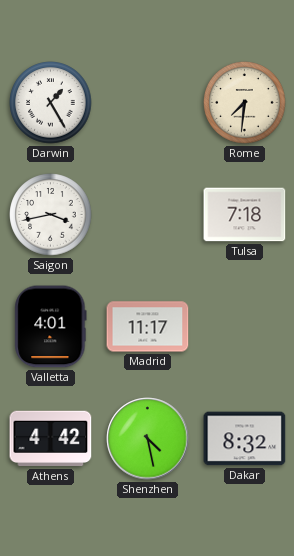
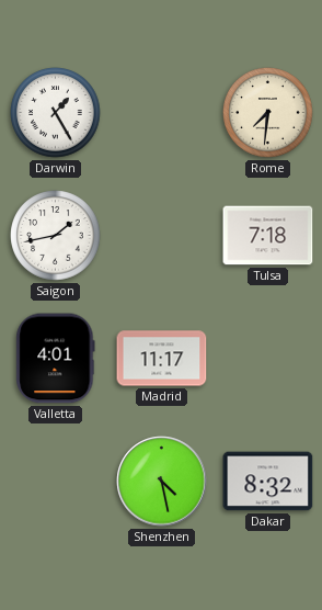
Saigon: 3:43 -> 1:43
Athens: 4:42 -> none
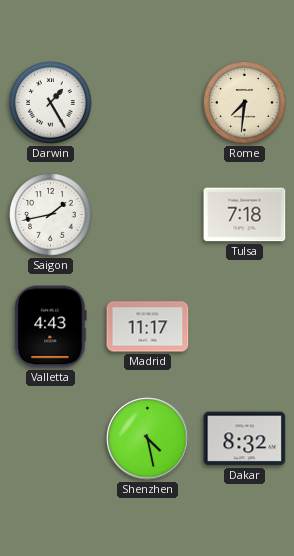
Valletta: 4:01 -> 4:43
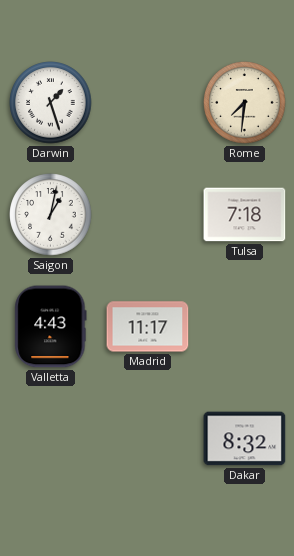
Darwin: 1:25 -> 1:27
Saigon: 1:43 -> 1:02
Shenzhen: 4:28 -> none
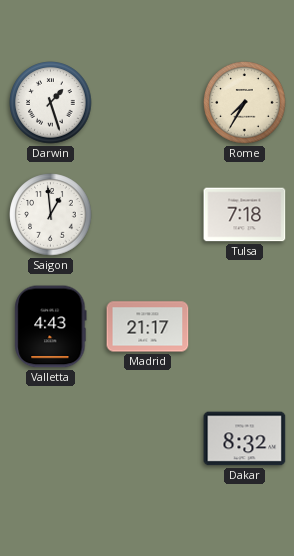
Rome: 7:31 -> 7:35
Saigon: 1:02 -> 12:59
Madrid: 11:17 -> 21:17
